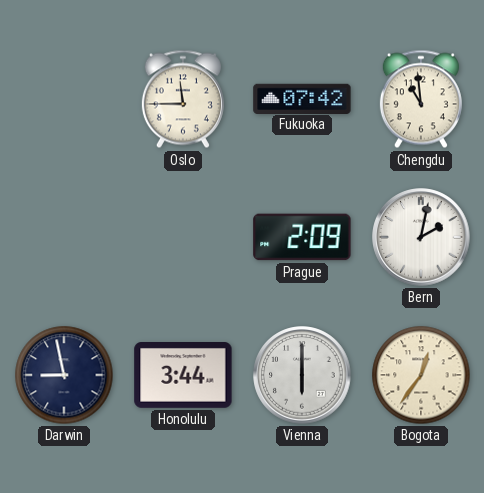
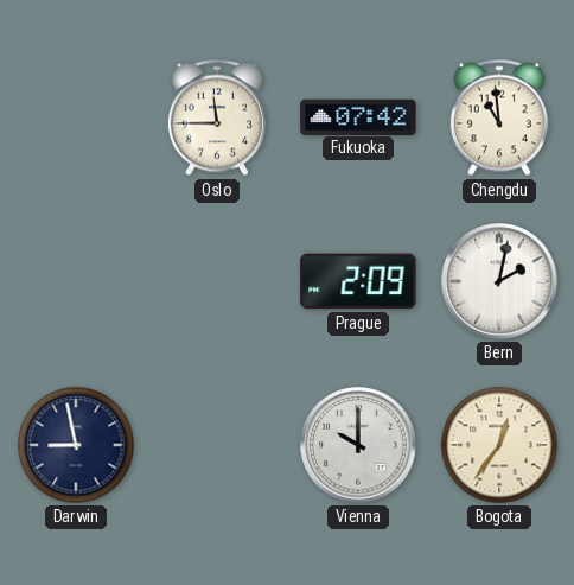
Honolulu: 3:44 -> none
Vienna: 6:00 -> 10:00
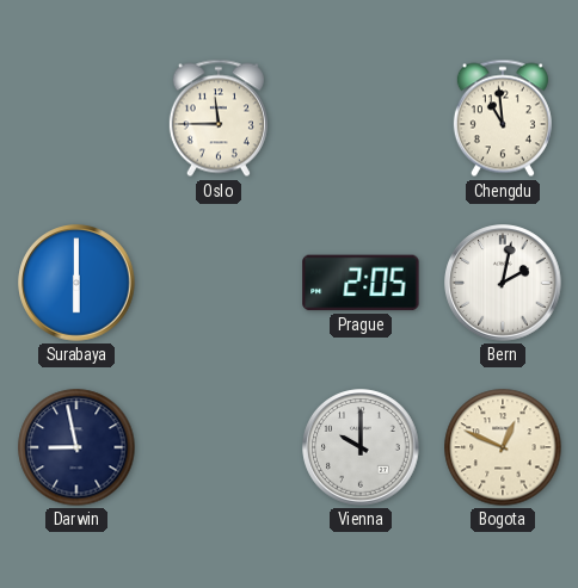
Fukuoka: 07:42 -> none
Surabaya: none -> 6:00
Prague: 2:09 -> 2:05
Bogota: 12:36 -> 12:49
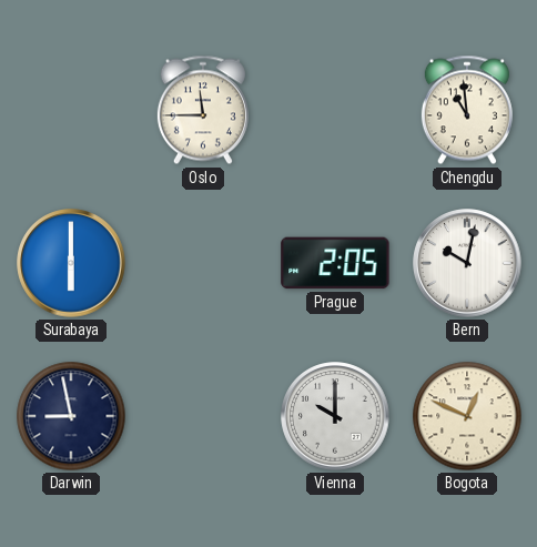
Bern: 2:02 -> 10:02
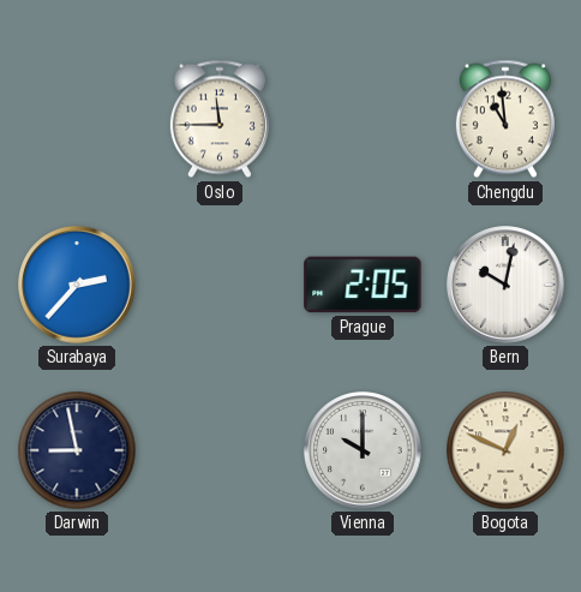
Surabaya: 6:00 -> 2:37
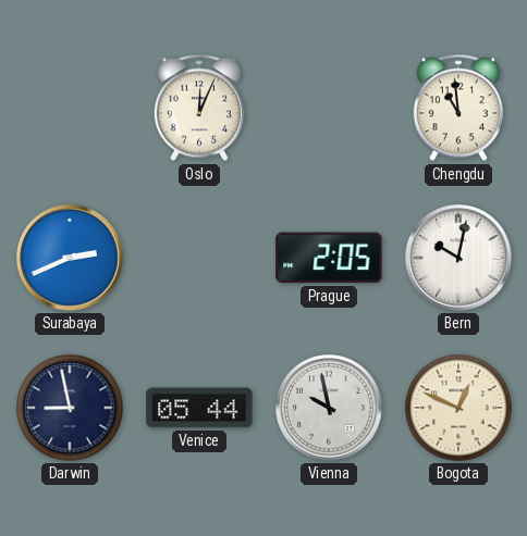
Oslo: 11:45 -> 12:04
Surabaya: 2:37 -> 2:41
Venice: none -> 05:44
Vienna: 10:00 -> 9:58
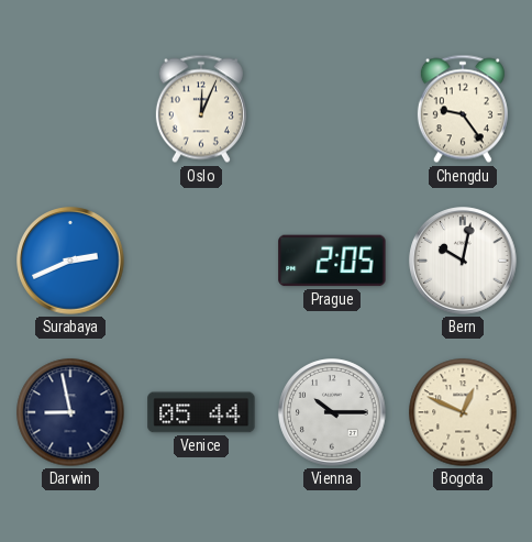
Chengdu: 10:59 -> 9:24
Vienna: 9:58 -> 10:15
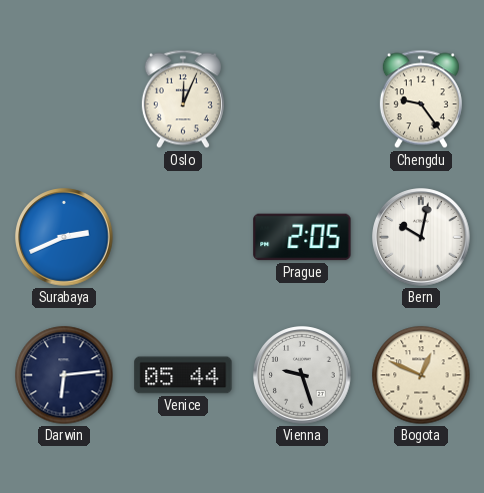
Darwin: 8:58 -> 6:14
Vienna: 10:15 -> 9:27
